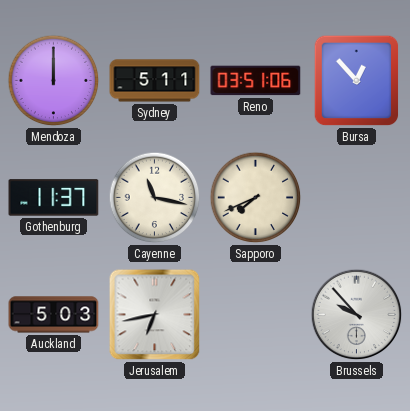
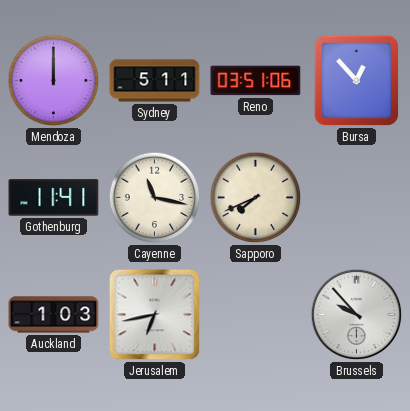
Gothenburg: 11:37 -> 11:41
Auckland: 5:03 -> 1:03
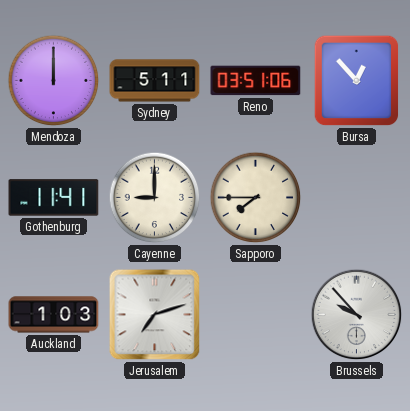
Cayenne: 11:17 -> 9:00
Sapporo: 7:41 -> 7:45
Jerusalem: 6:43 -> 7:12
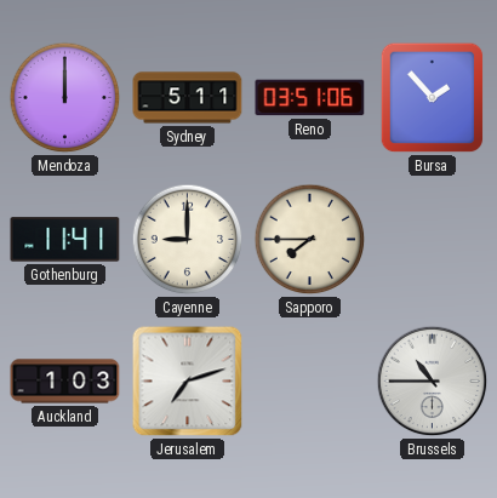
Bursa: 12:53 -> 1:53
Brussels: 9:53 -> 10:45
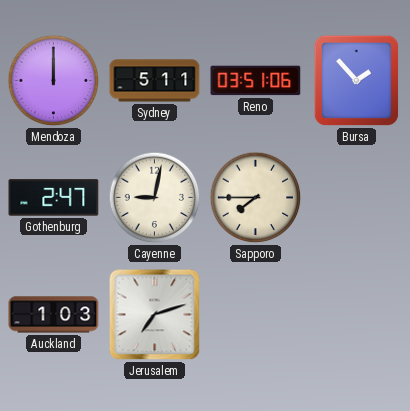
Gothenburg: 11:41 -> 2:47
Cayenne: 9:00 -> 9:02
Brussels: 10:45 -> none
